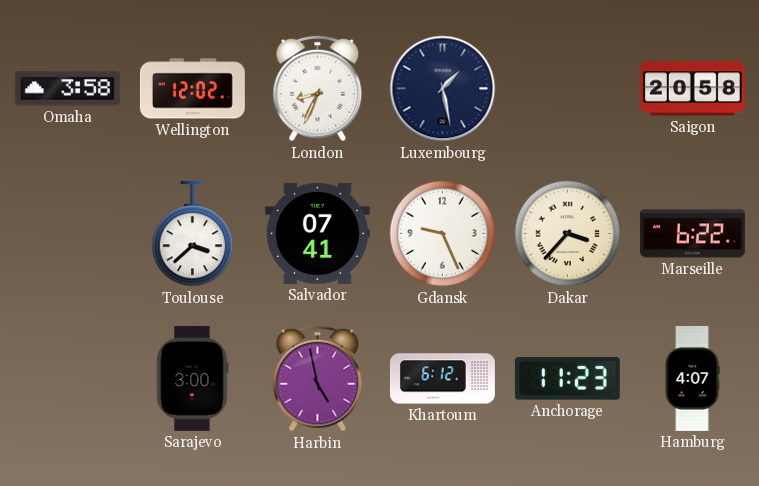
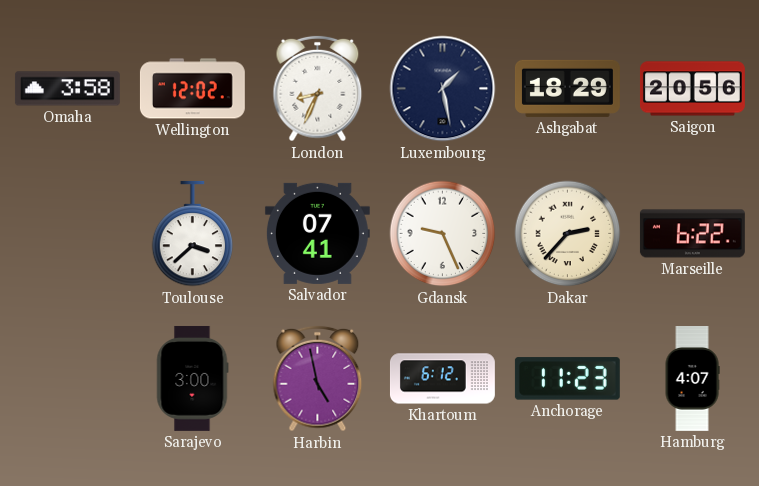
Ashgabat: none -> 18:29
Saigon: 20:58 -> 20:56
Dakar: 3:37 -> 2:37
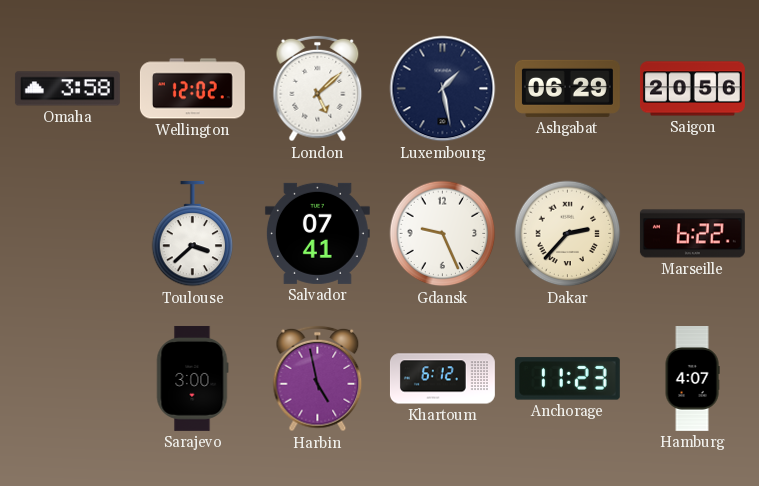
London: 8:34 -> 5:08
Ashgabat: 18:29 -> 06:29
